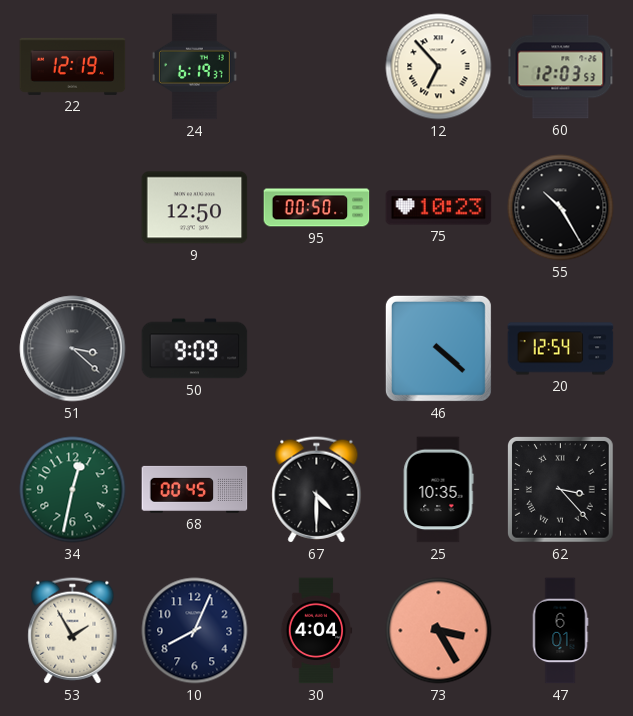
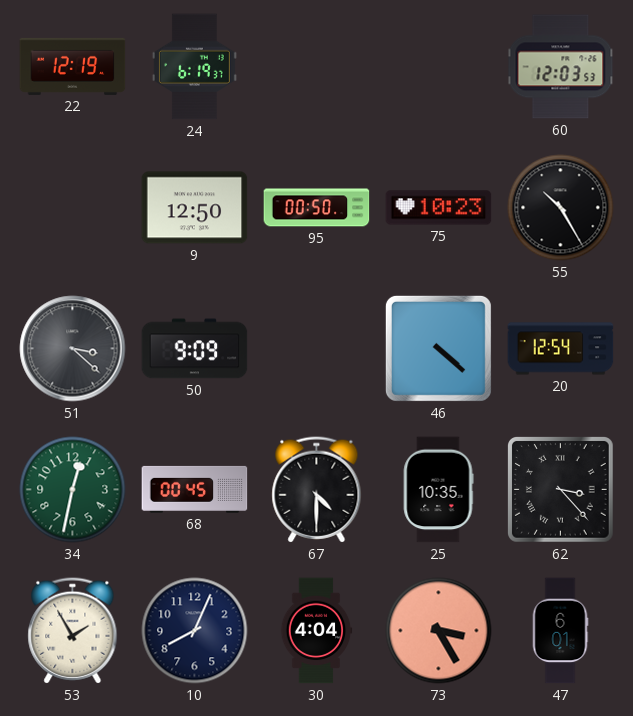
12: 6:53 -> none
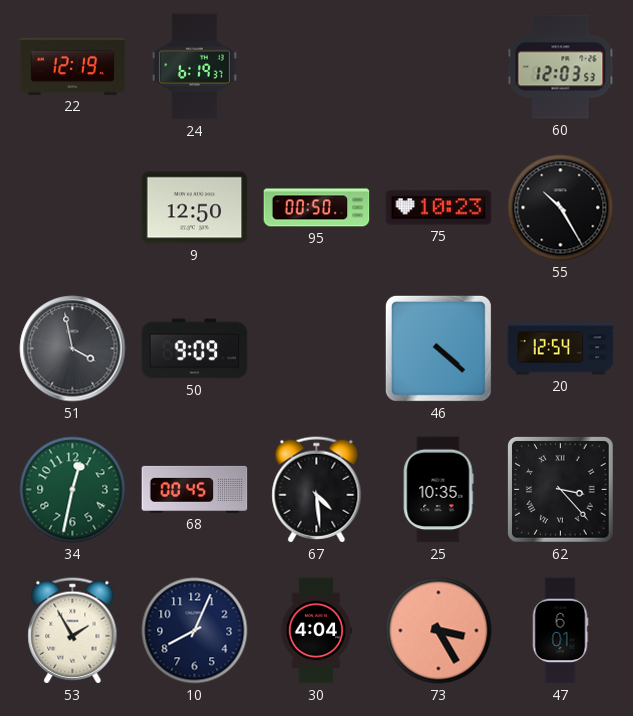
51: 3:22 -> 3:58
67: 4:30 -> 4:29
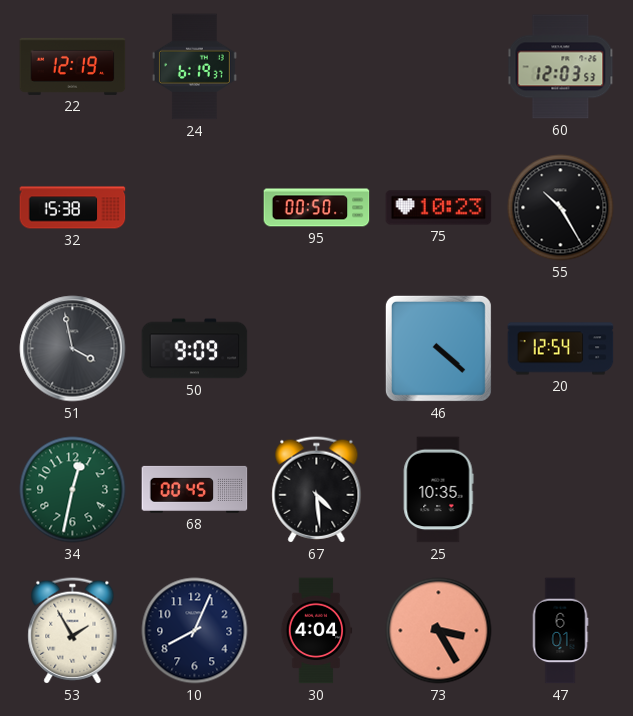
32: none -> 15:38
9: 12:50 -> none
62: 3:23 -> none
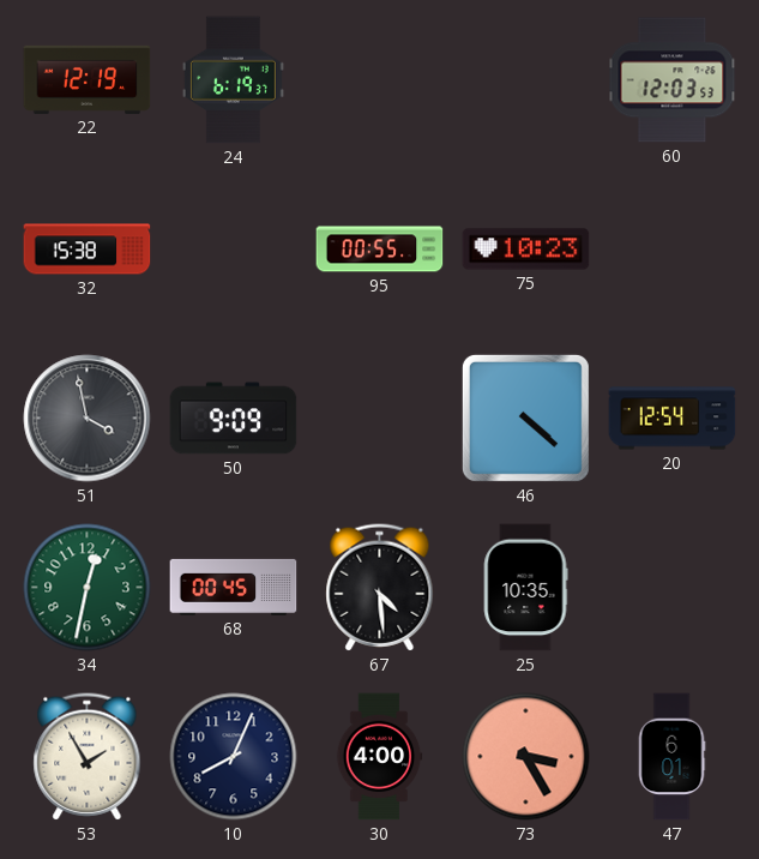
95: 00:50 -> 00:55
55: 10:25 -> none
30: 4:04 -> 4:00
